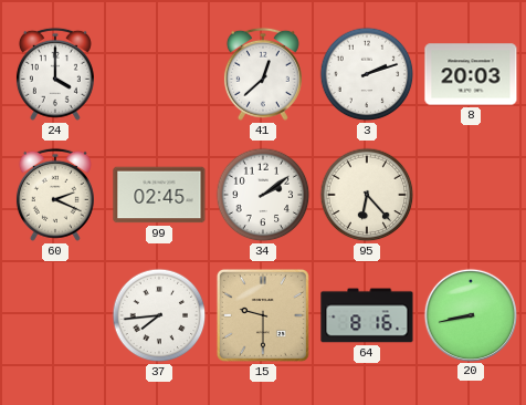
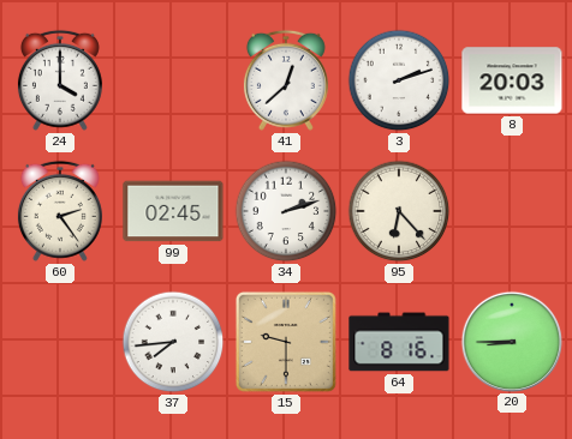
60: 2:19 -> 2:24
34: 2:09 -> 2:12
20: 8:43 -> 8:45
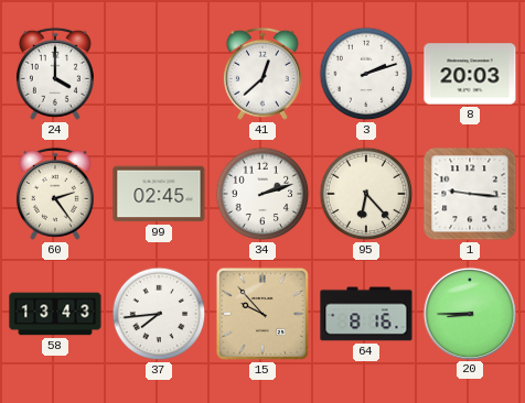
1: none -> 9:16
58: none -> 13:43
15: 9:30 -> 9:53
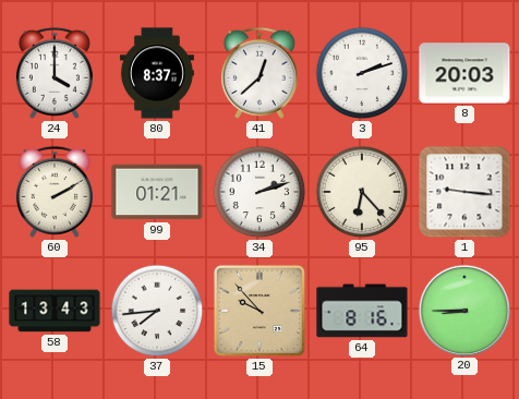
80: none -> 8:37
60: 2:24 -> 2:10
99: 02:45 -> 01:21
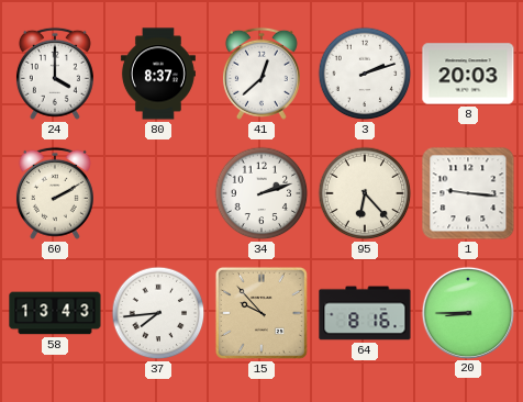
99: 01:21 -> none
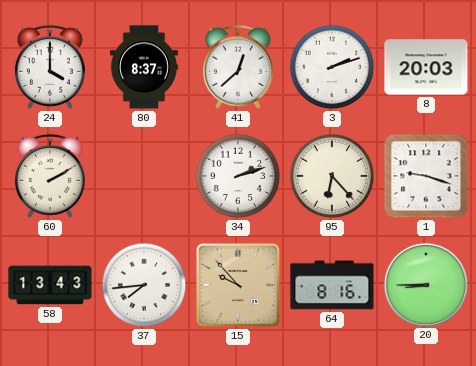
1: 9:16 -> 9:18
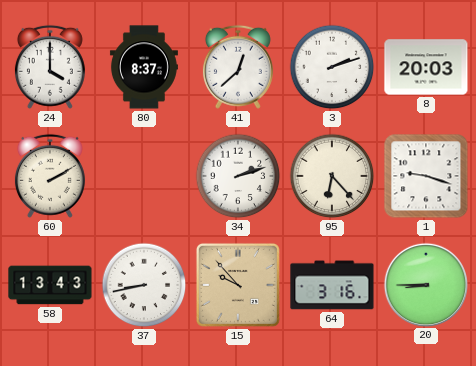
37: 7:44 -> 8:43
64: 8:16 -> 3:16
